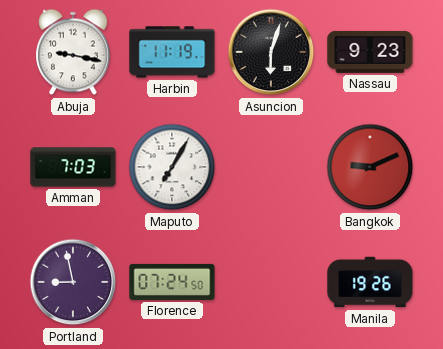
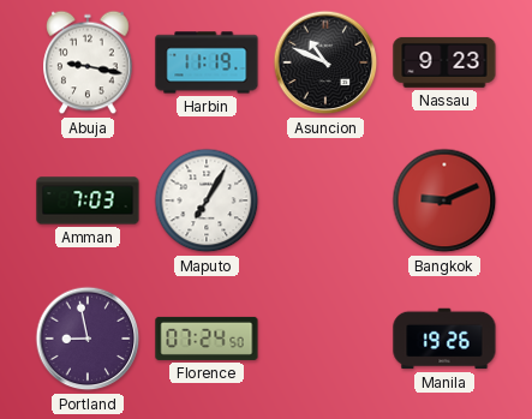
Asuncion: 6:03 -> 10:49
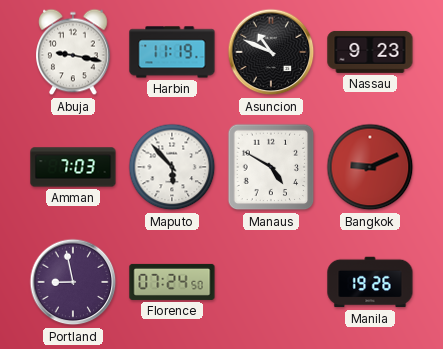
Maputo: 7:05 -> 5:53
Manaus: none -> 4:50
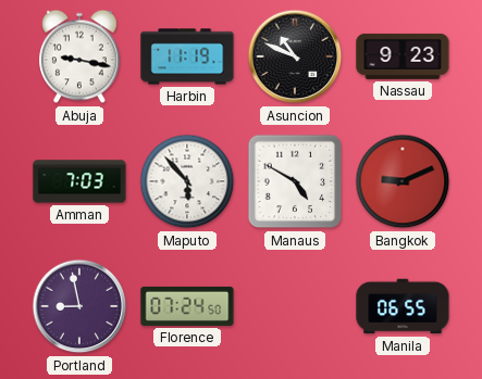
Manila: 19:26 -> 06:55
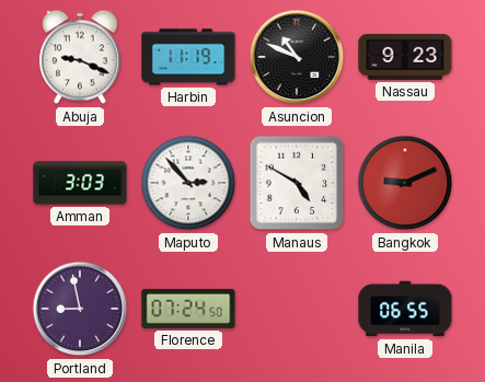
Abuja: 9:17 -> 9:19
Amman: 7:03 -> 3:03
Maputo: 5:53 -> 2:53
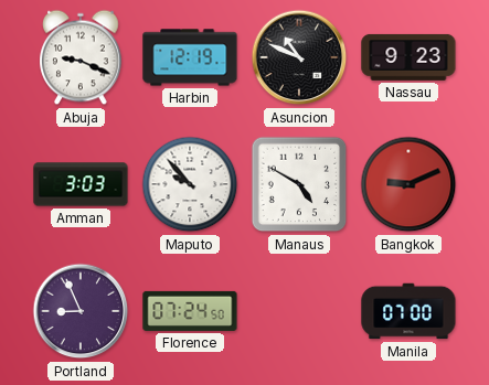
Harbin: 11:19 -> 12:19
Maputo: 2:53 -> 9:53
Portland: 8:58 -> 8:56
Manila: 06:55 -> 07:00
